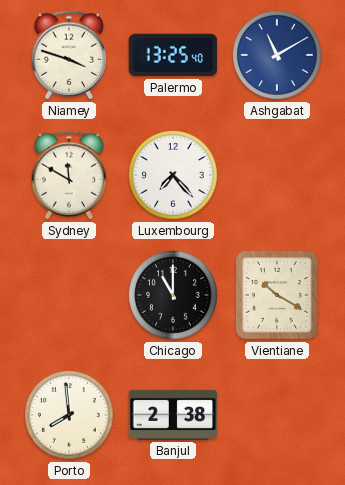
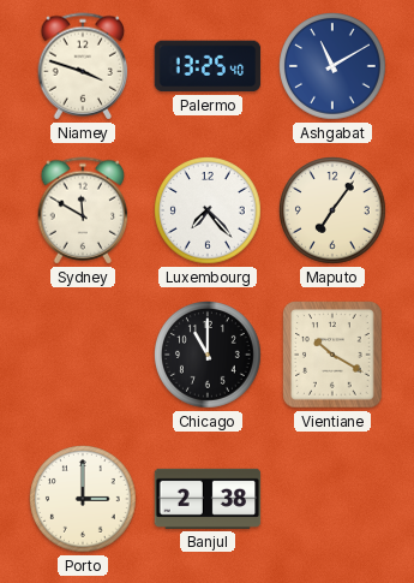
Maputo: none -> 7:06
Porto: 7:59 -> 3:00
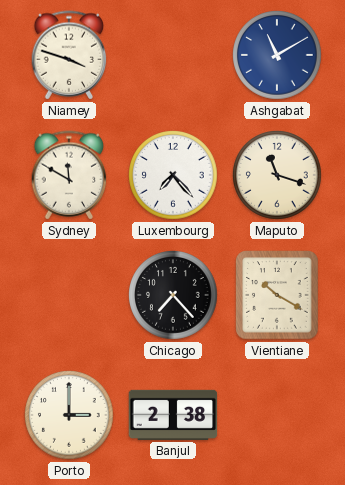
Palermo: 13:25 -> none
Maputo: 7:06 -> 11:18
Chicago: 11:00 -> 7:23
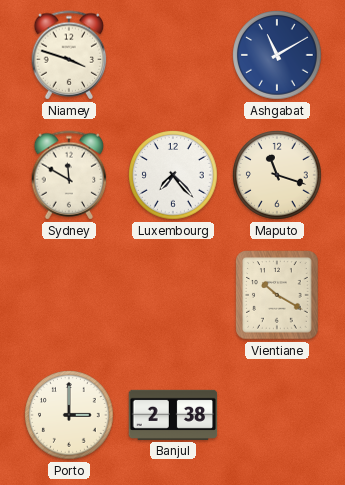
Chicago: 7:23 -> none
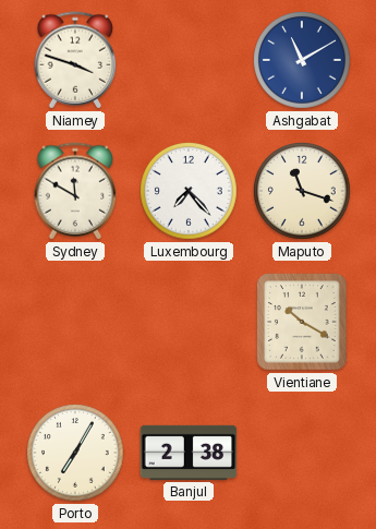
Porto: 3:00 -> 7:05
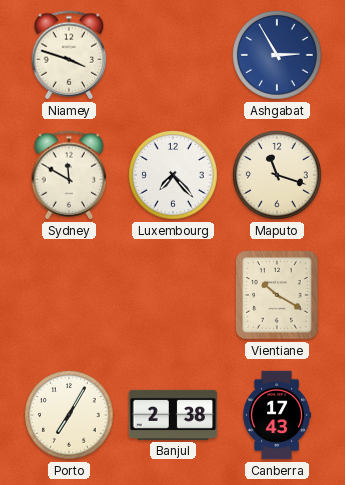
Ashgabat: 11:10 -> 2:55
Canberra: none -> 17:43
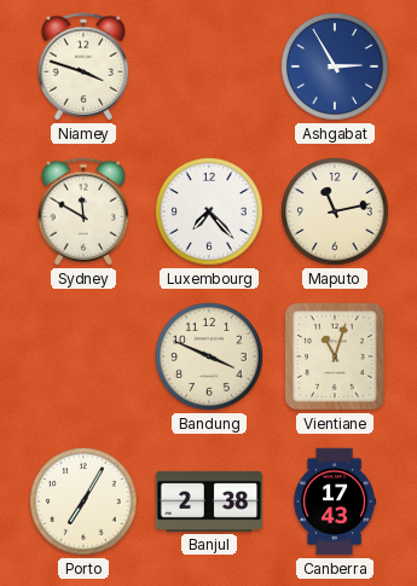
Maputo: 11:18 -> 11:13
Bandung: none -> 3:49
Vientiane: 10:20 -> 11:03
